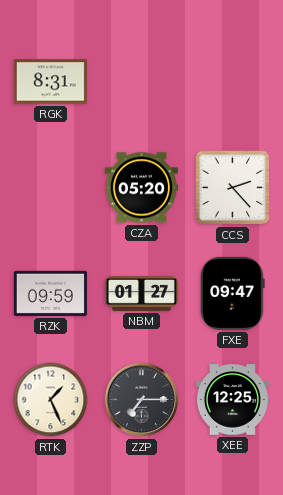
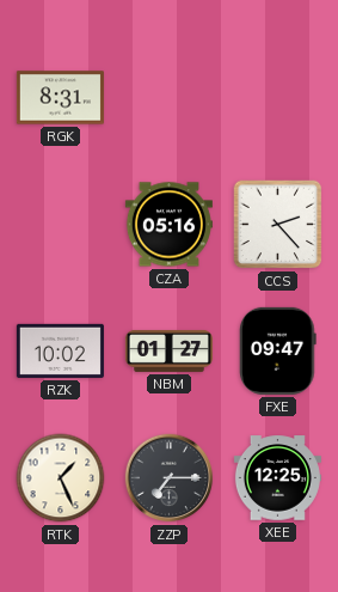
CZA: 05:20 -> 05:16
RZK: 09:59 -> 10:02
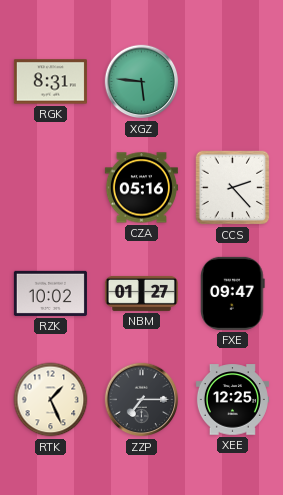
XGZ: none -> 5:46
